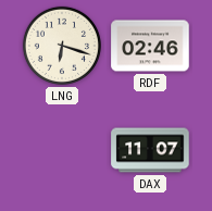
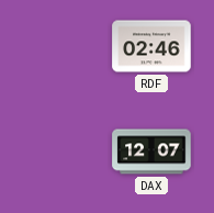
LNG: 6:18 -> none
DAX: 11:07 -> 12:07
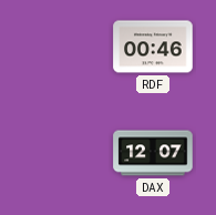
RDF: 02:46 -> 00:46
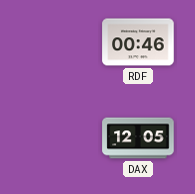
DAX: 12:07 -> 12:05
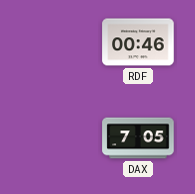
DAX: 12:05 -> 7:05
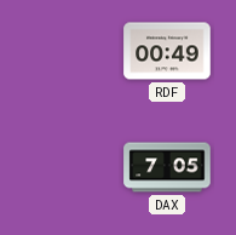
RDF: 00:46 -> 00:49
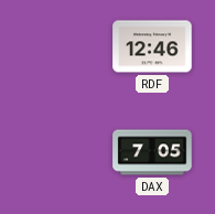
RDF: 00:49 -> 12:46
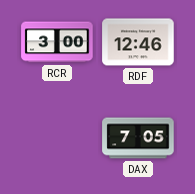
RCR: none -> 3:00
